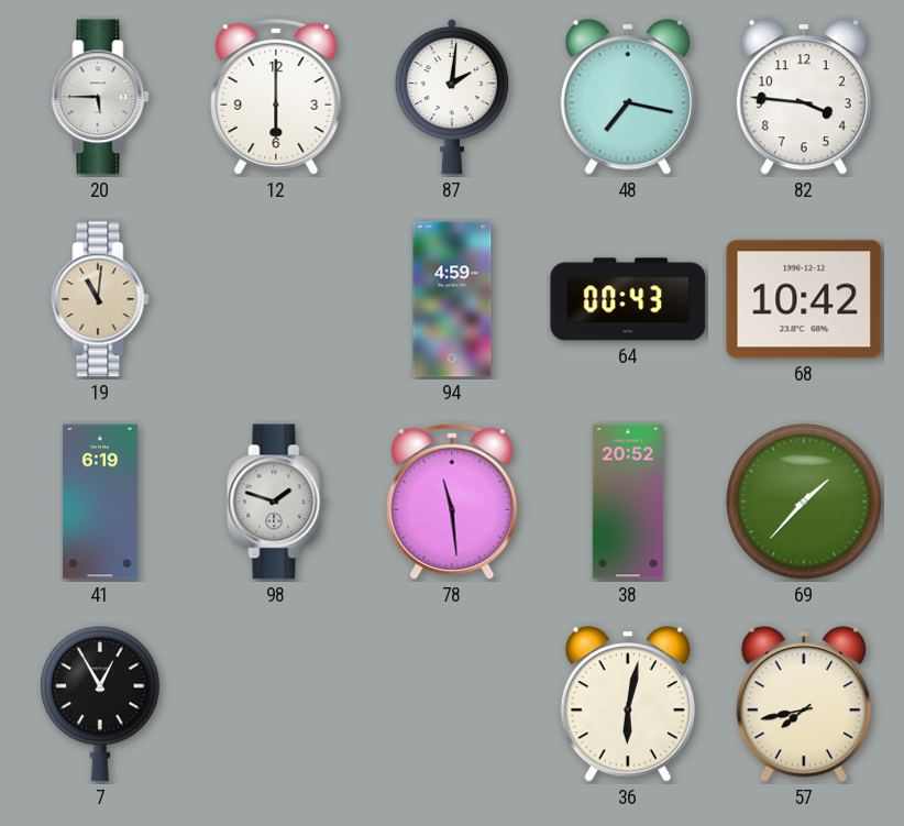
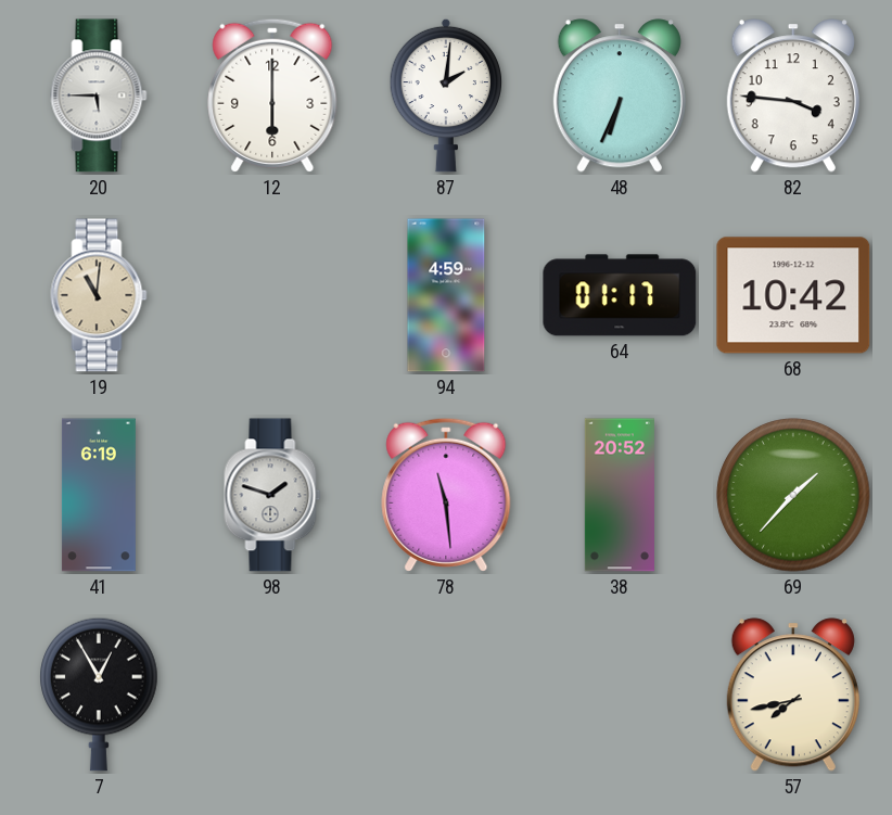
48: 7:17 -> 6:34
64: 00:43 -> 01:17
36: 6:02 -> none
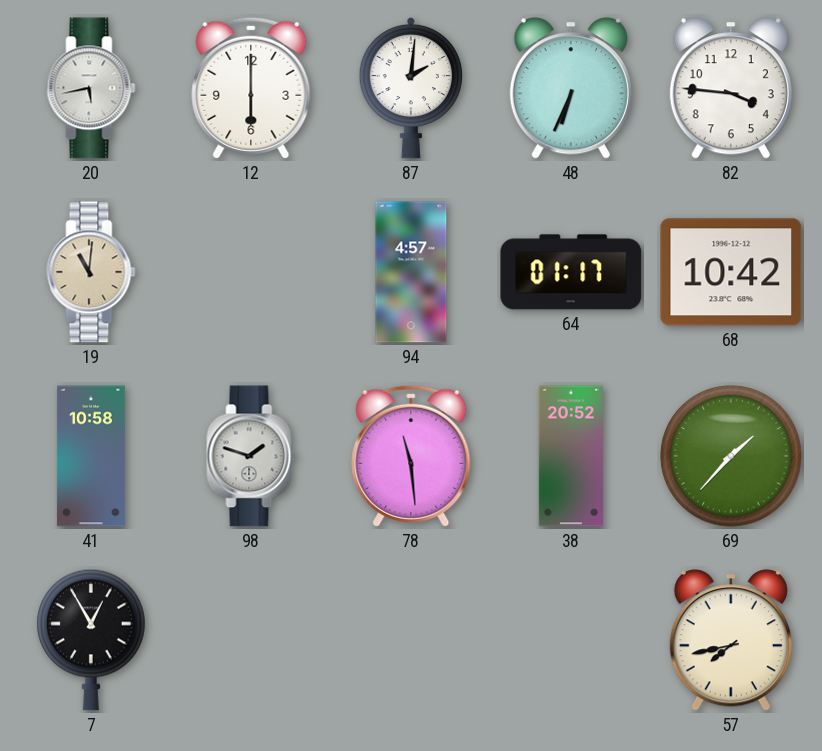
20: 5:45 -> 5:43
94: 4:59 -> 4:57
41: 6:19 -> 10:58
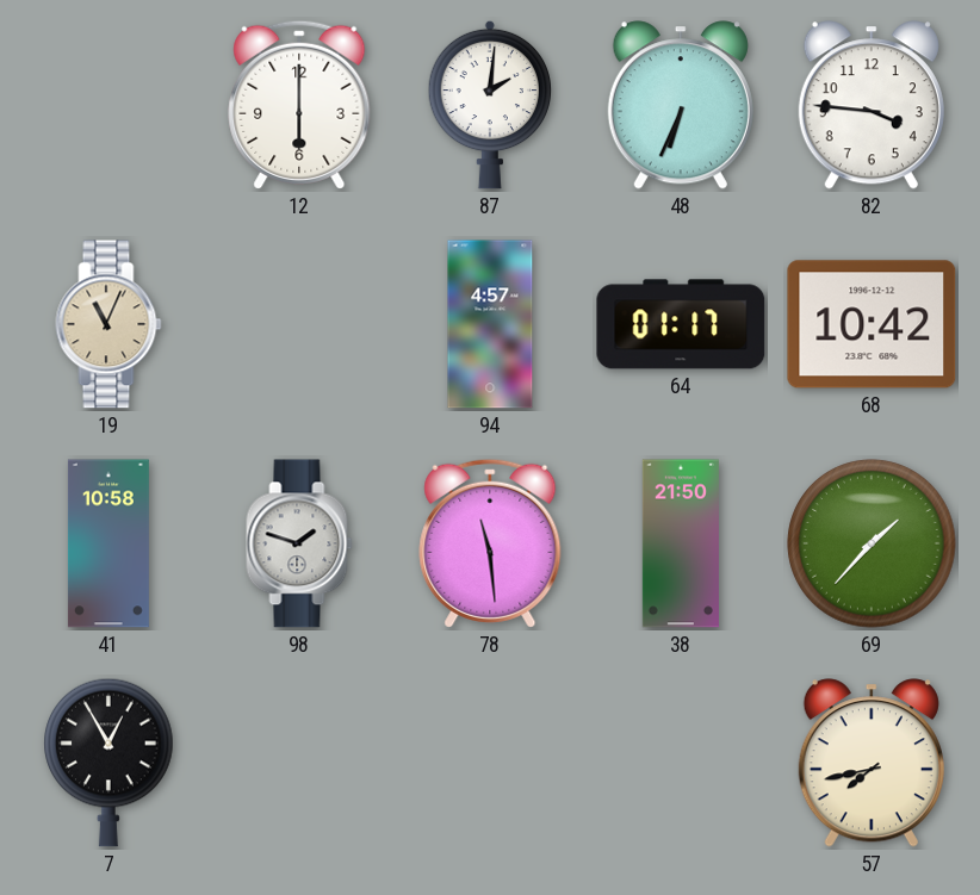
20: 5:43 -> none
19: 11:01 -> 11:04
38: 20:52 -> 21:50
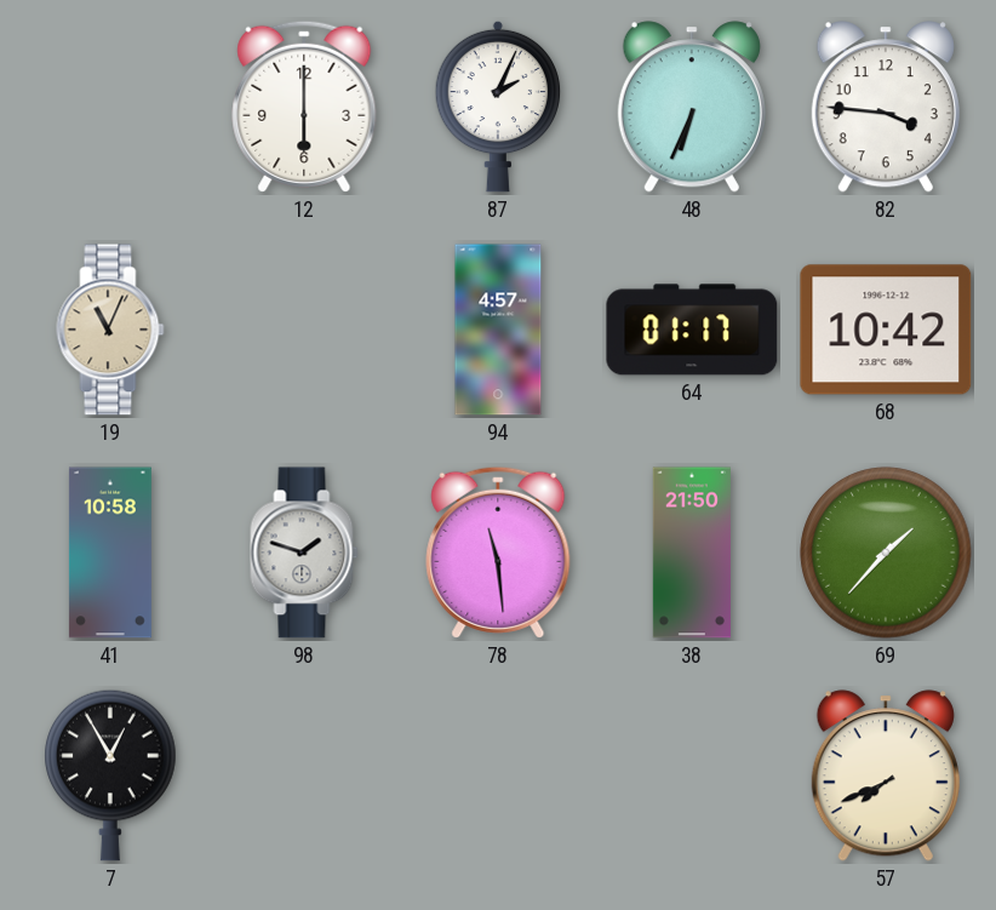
87: 2:01 -> 2:04
57: 7:43 -> 7:41
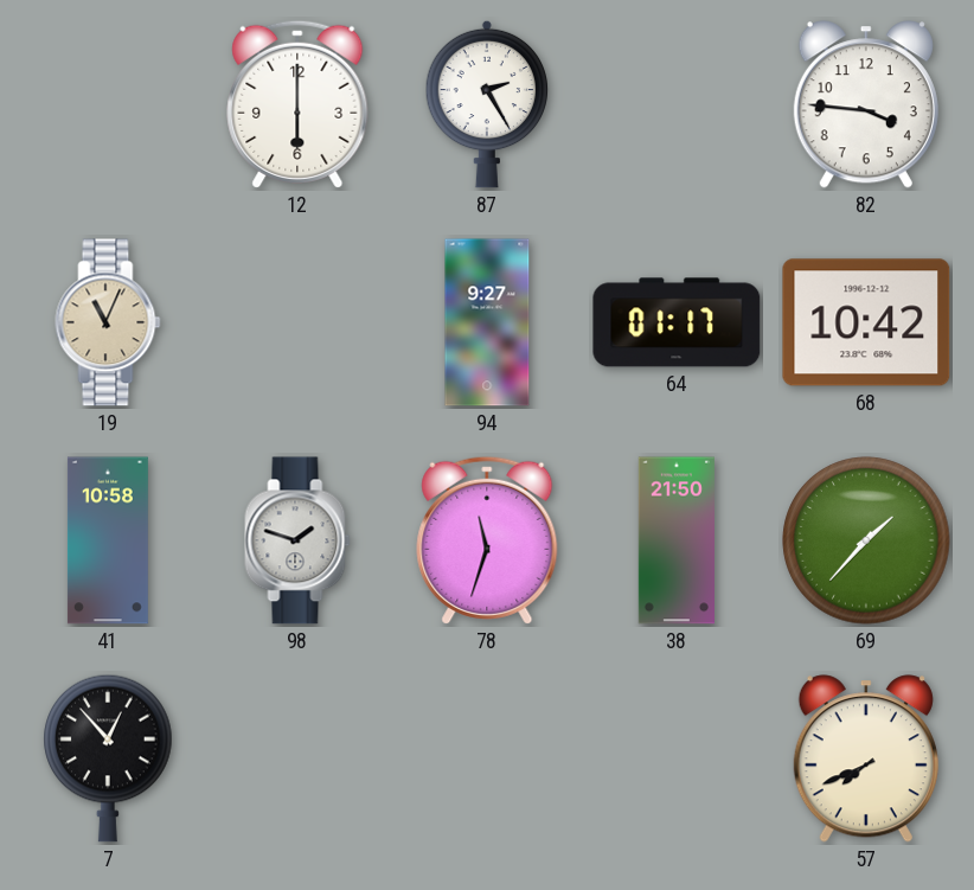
87: 2:04 -> 2:25
48: 6:34 -> none
94: 4:57 -> 9:27
78: 11:29 -> 11:33
7: 12:55 -> 12:53
